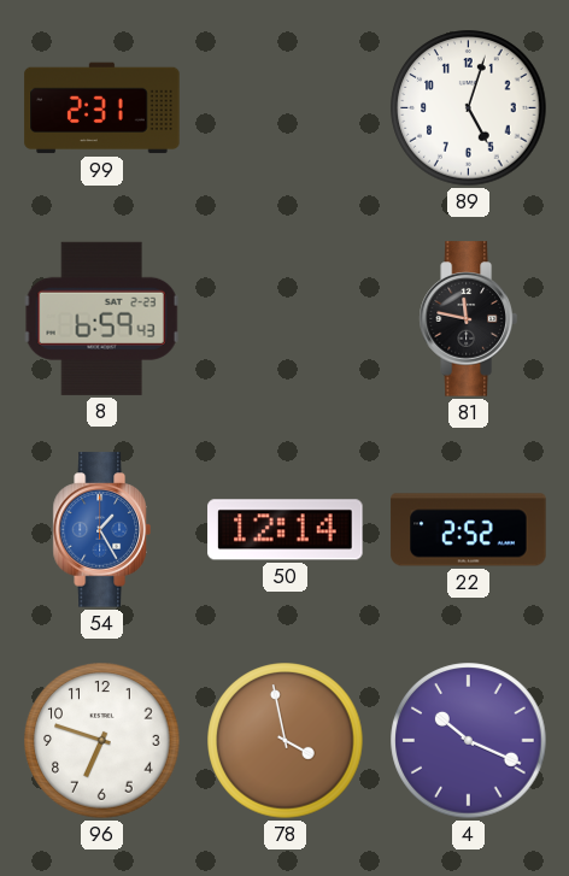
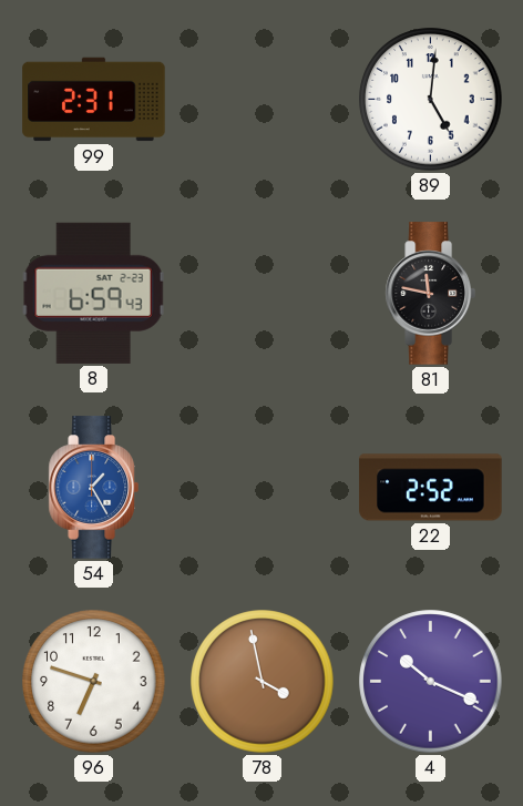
89: 5:03 -> 5:01
50: 12:14 -> none
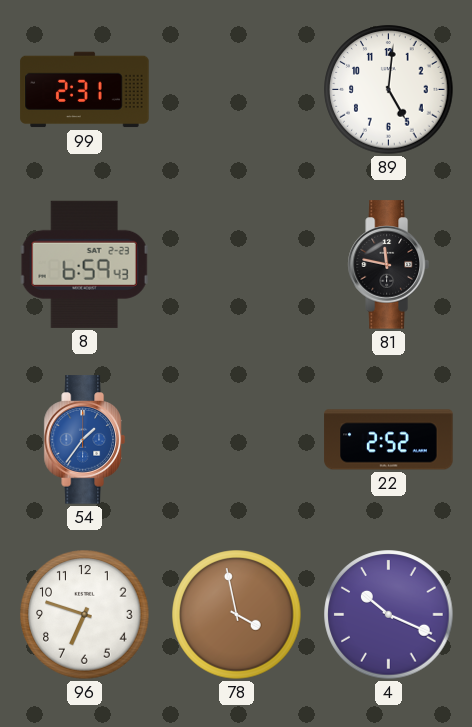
54: 1:25 -> 1:36
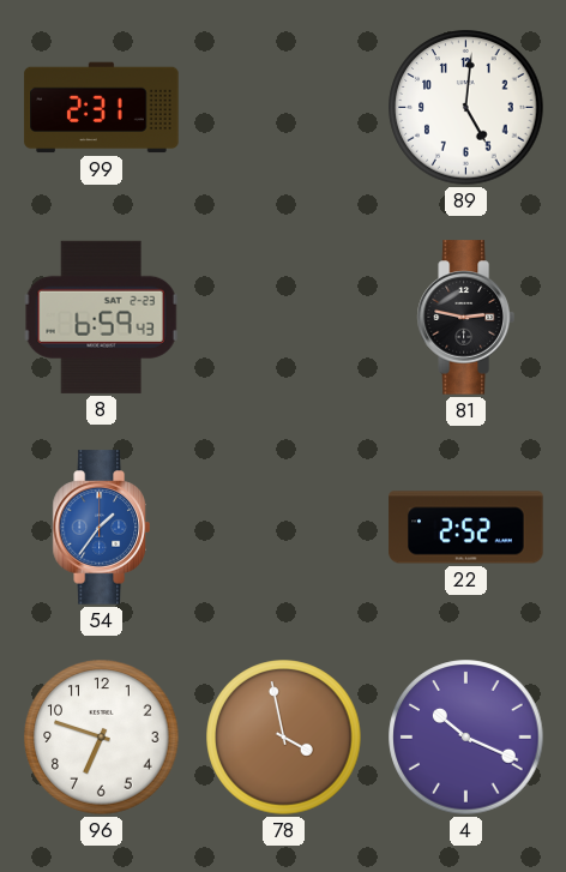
81: 11:47 -> 2:47
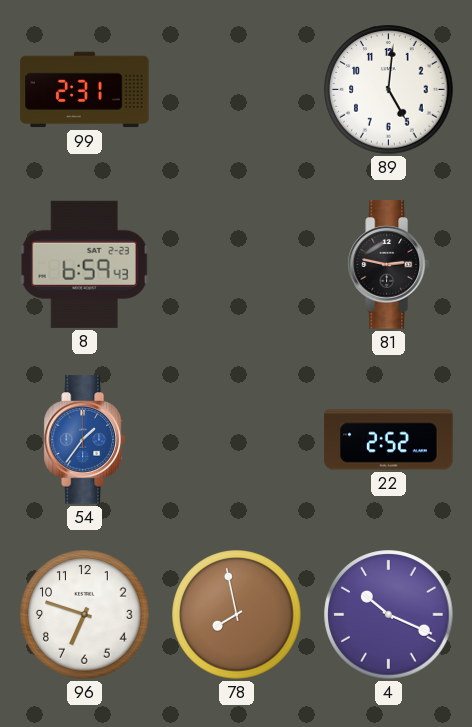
78: 3:58 -> 7:58
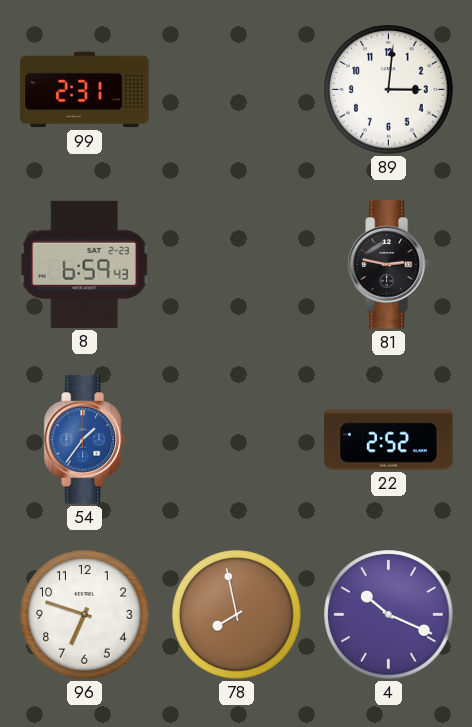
89: 5:01 -> 3:01
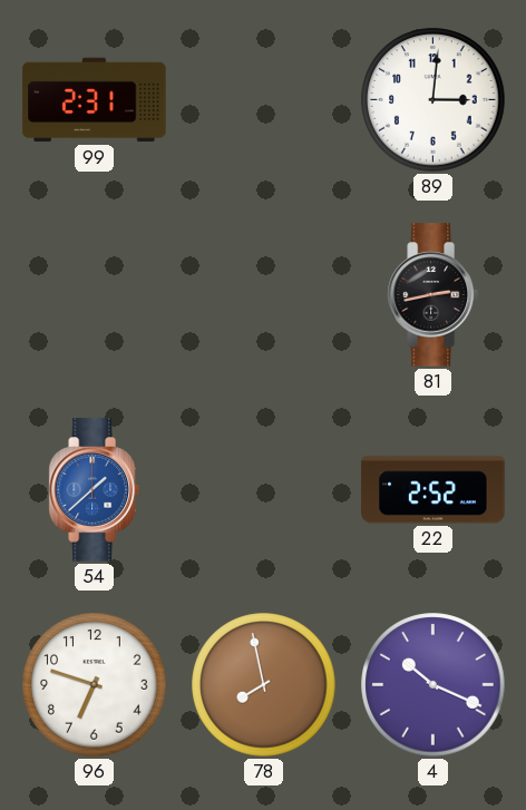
8: 6:59 -> none
81: 2:47 -> 2:43
54: 1:36 -> 1:38
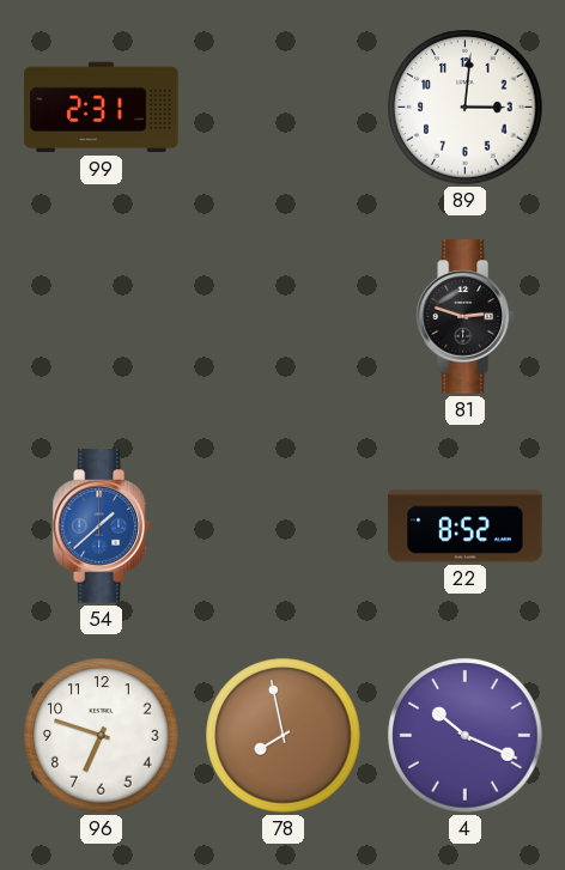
81: 2:43 -> 2:48
22: 2:52 -> 8:52
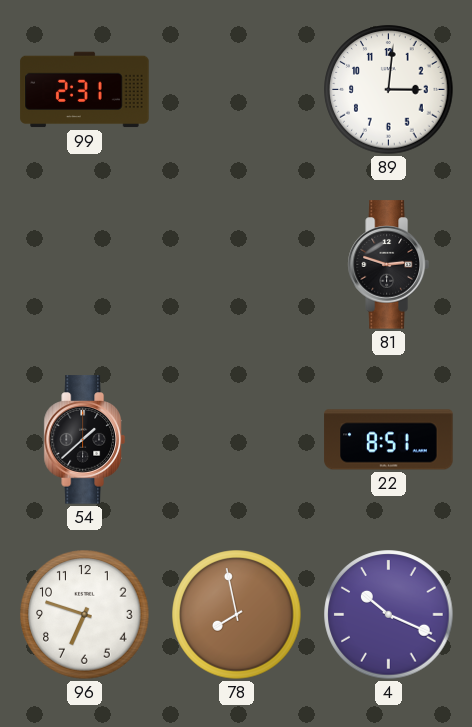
54 dial: blue -> black
22: 8:52 -> 8:51
